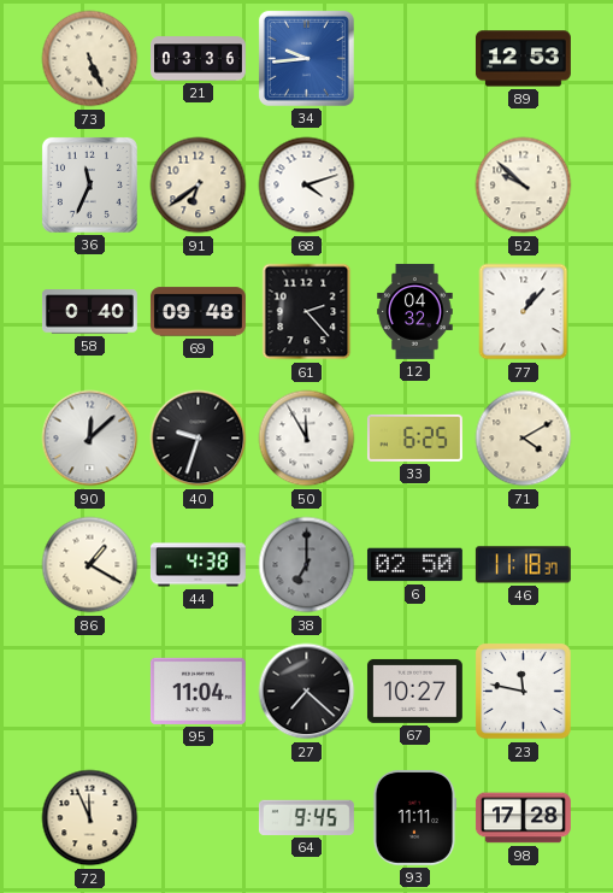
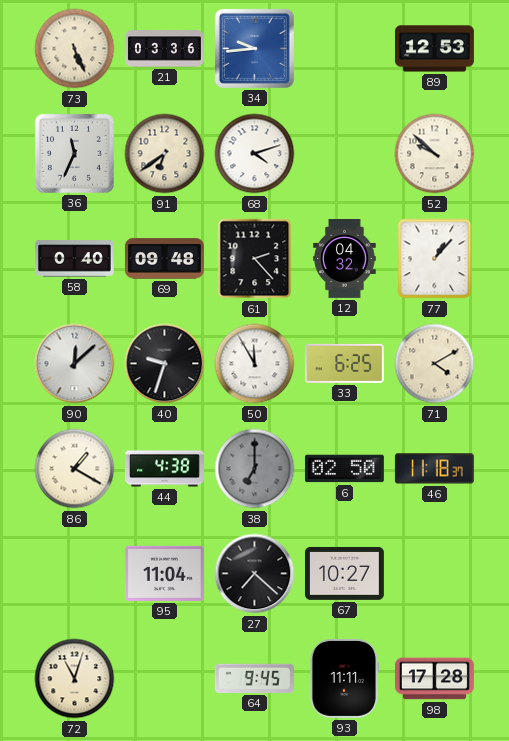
23: 11:47 -> none
72: 11:56 -> 11:03
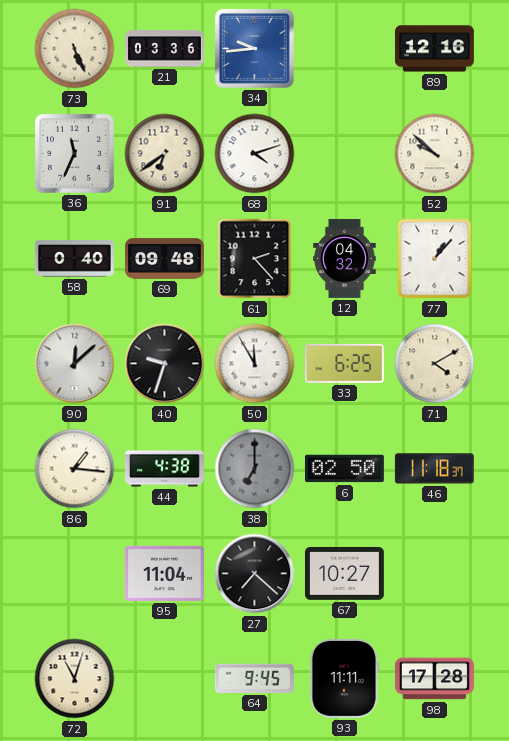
89: 12:53 -> 12:16
86: 1:20 -> 1:16
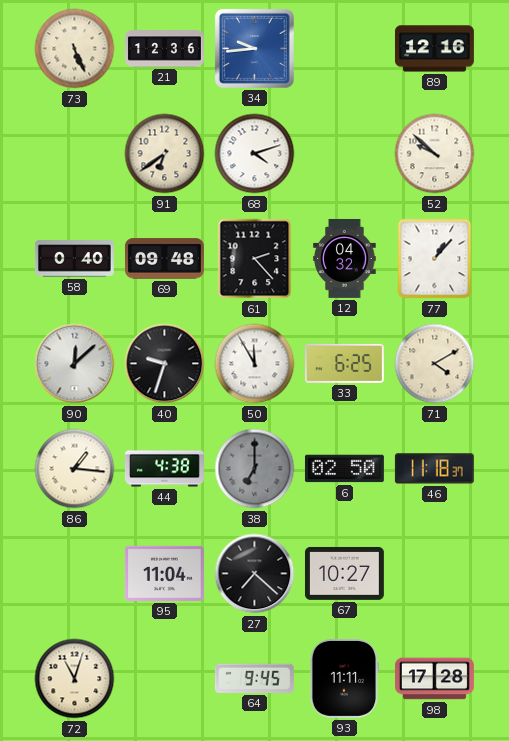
21: 03:36 -> 12:36
36: 11:34 -> none
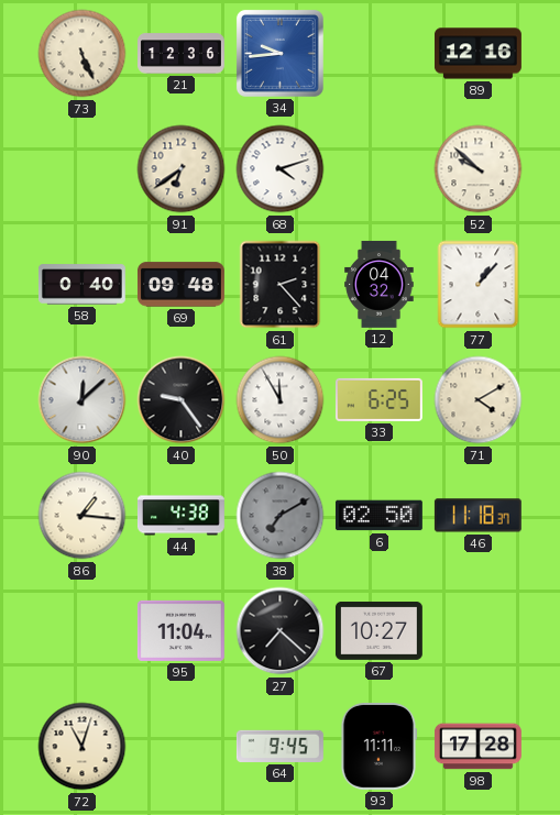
40: 9:33 -> 9:24
38: 7:00 -> 7:10
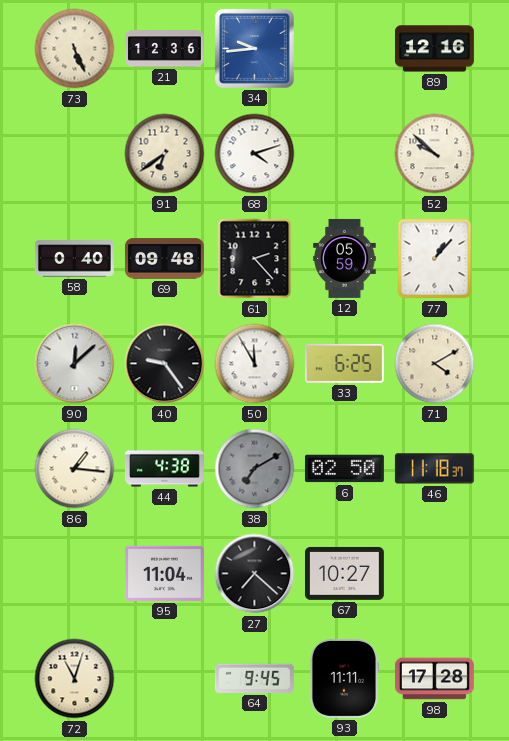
12: 04:32 -> 05:59
